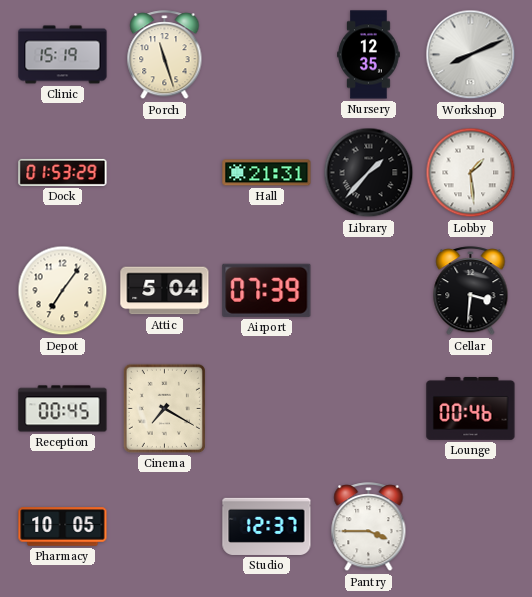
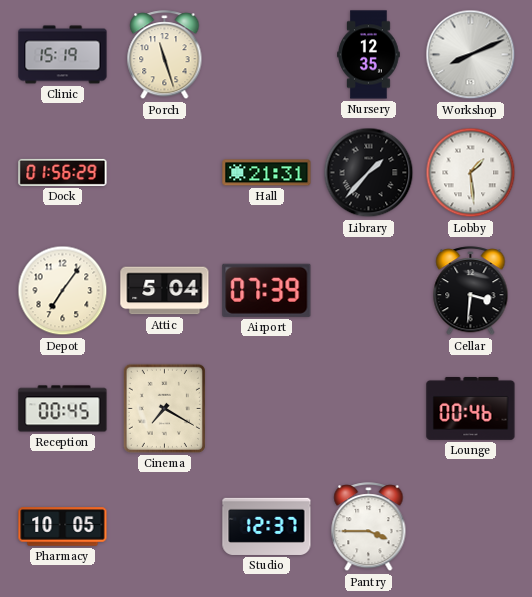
Dock: 01:53 -> 01:56
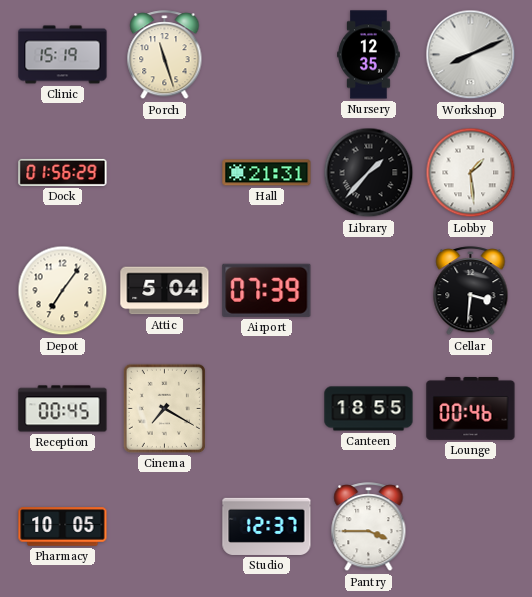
Canteen: none -> 18:55
